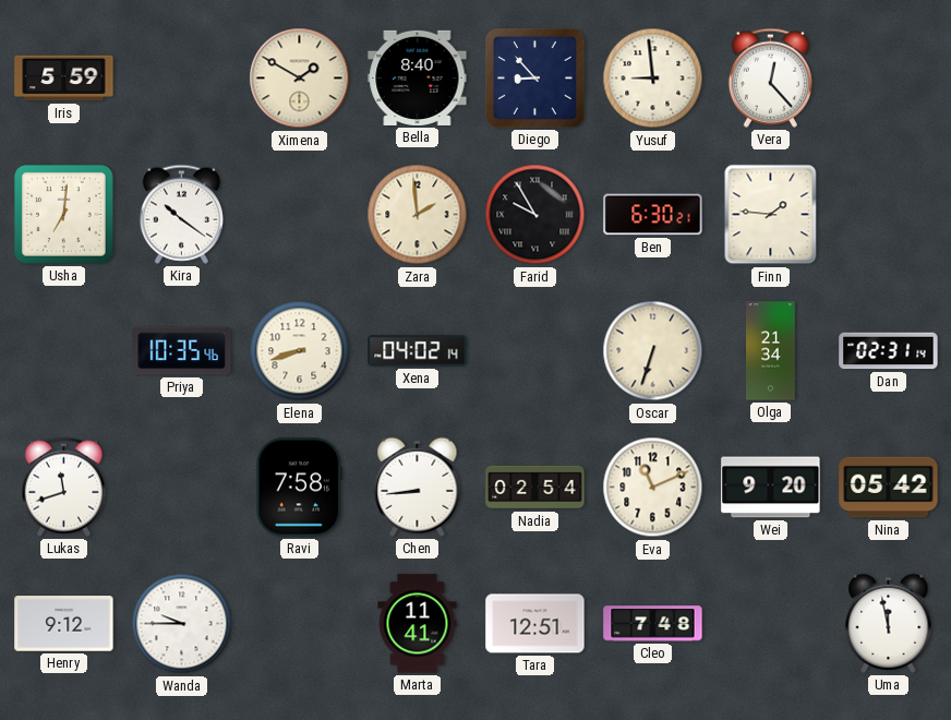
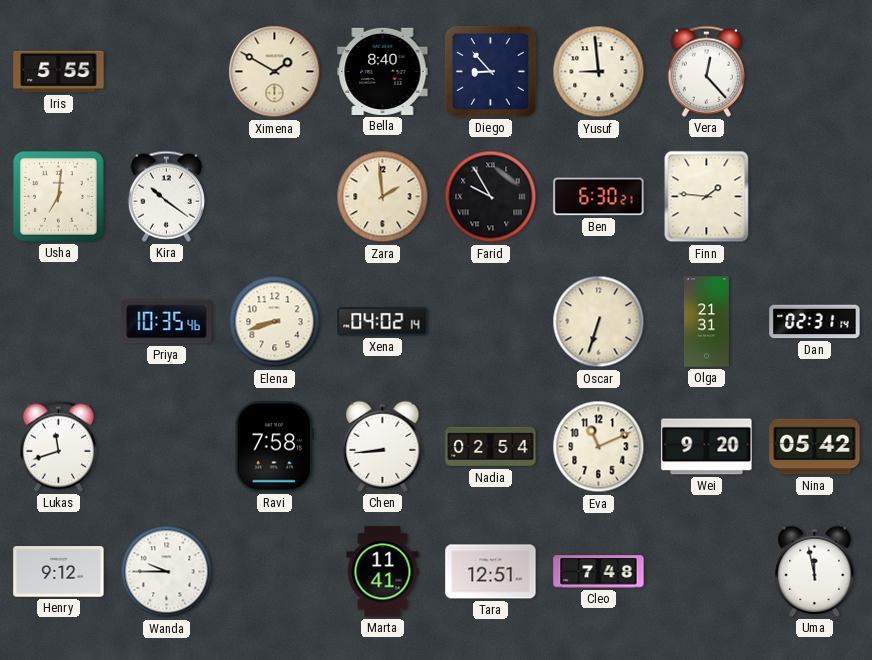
Iris: 5:59 -> 5:55
Olga: 21:34 -> 21:31
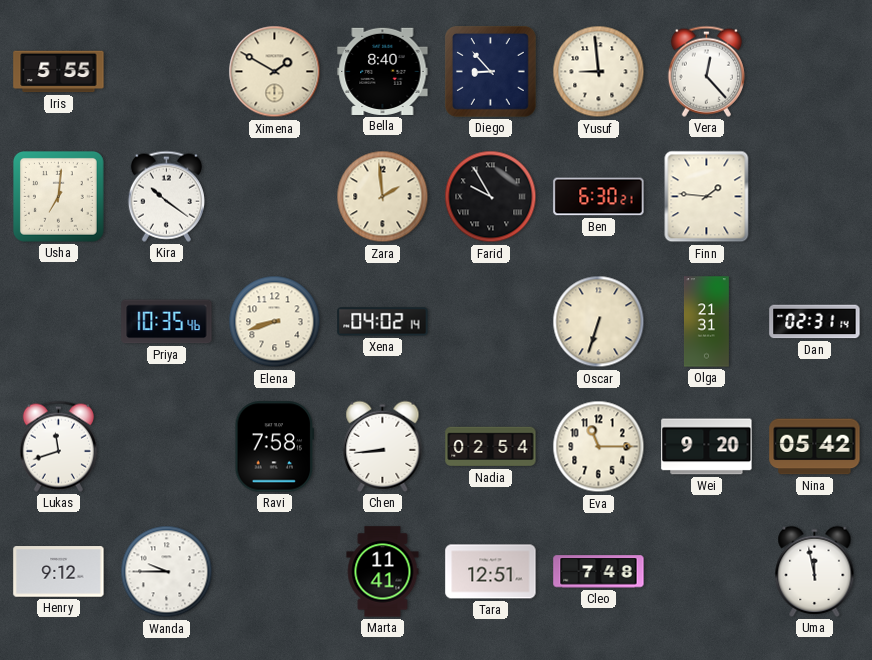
Eva: 11:11 -> 11:15
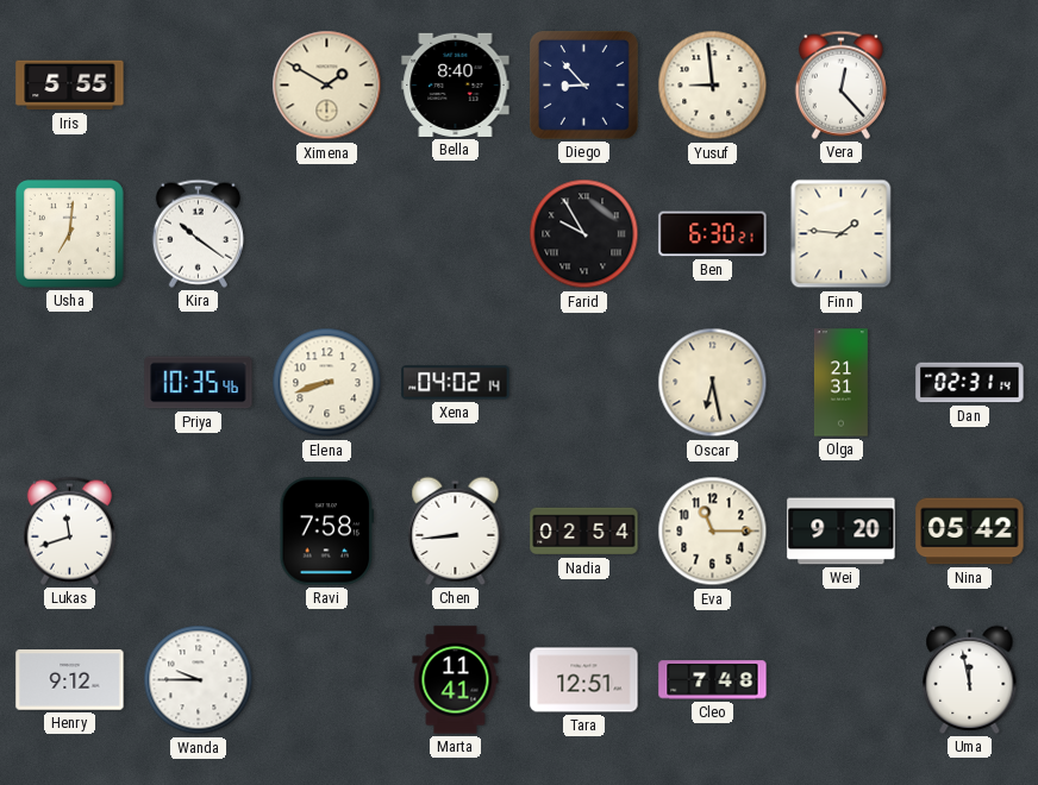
Zara: 1:59 -> none
Oscar: 6:33 -> 6:28
